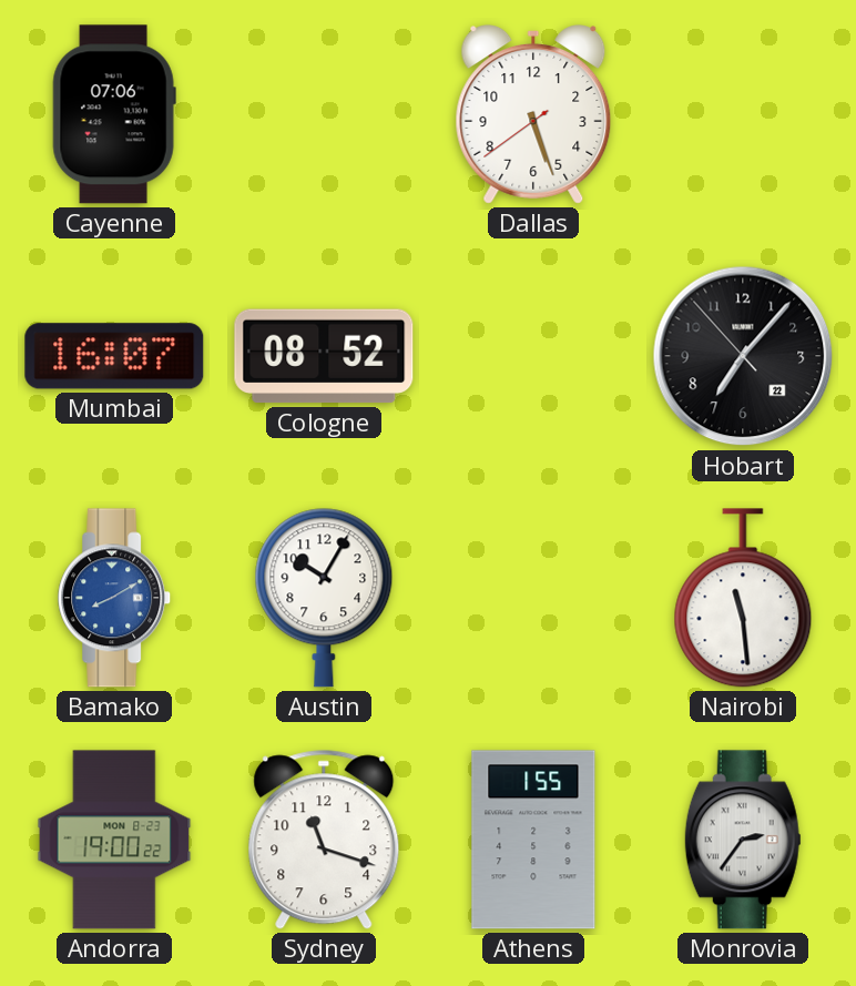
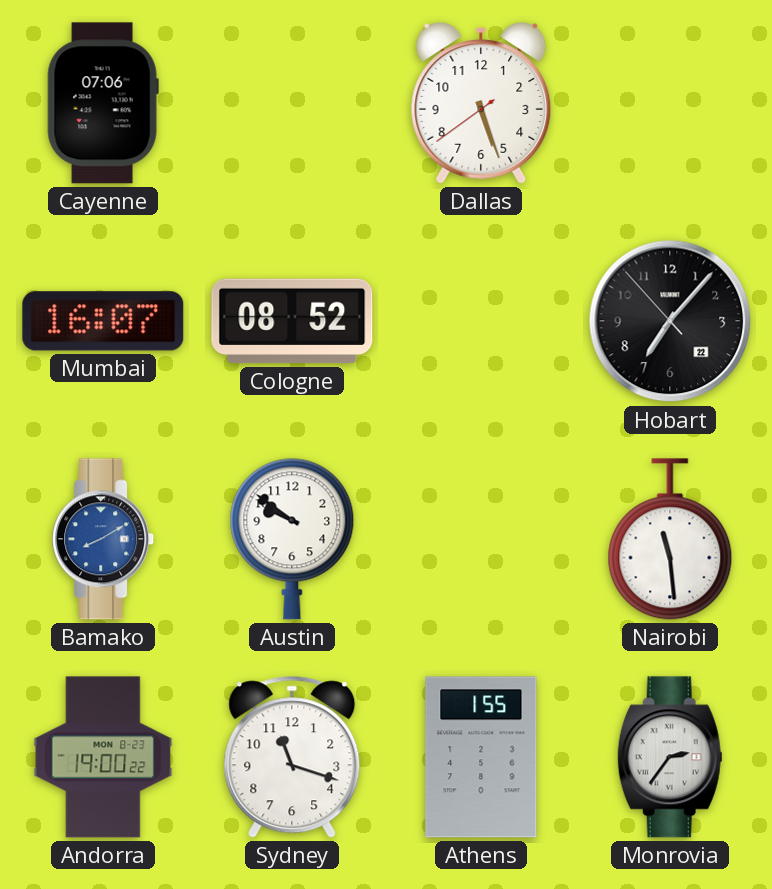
Austin: 10:05 -> 9:51
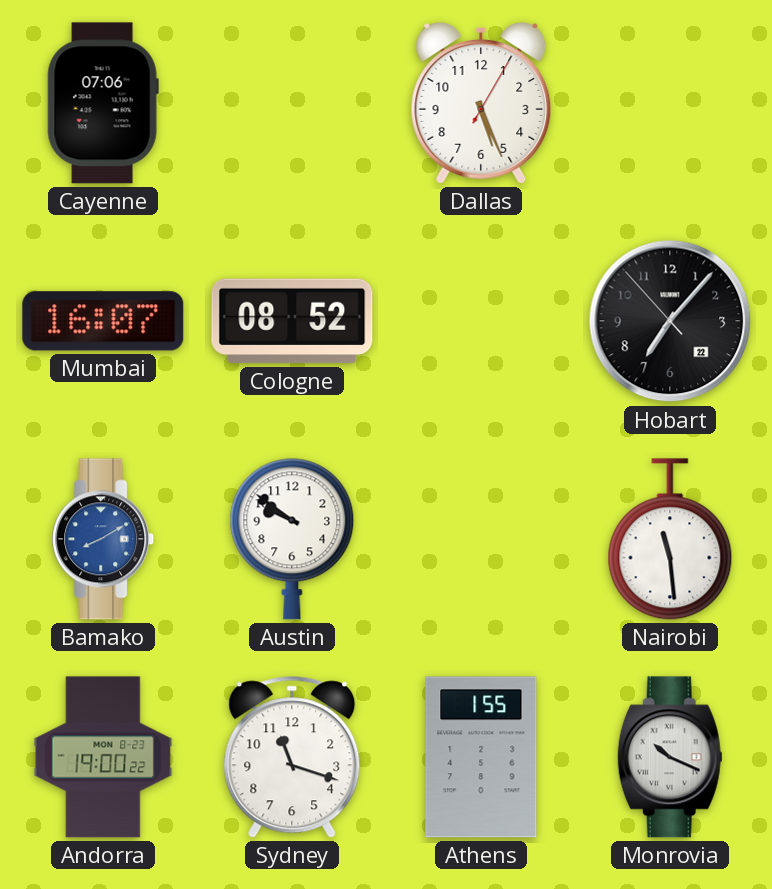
Dallas: 5:26:39 -> 5:26:05
Monrovia: 2:36 -> 10:19
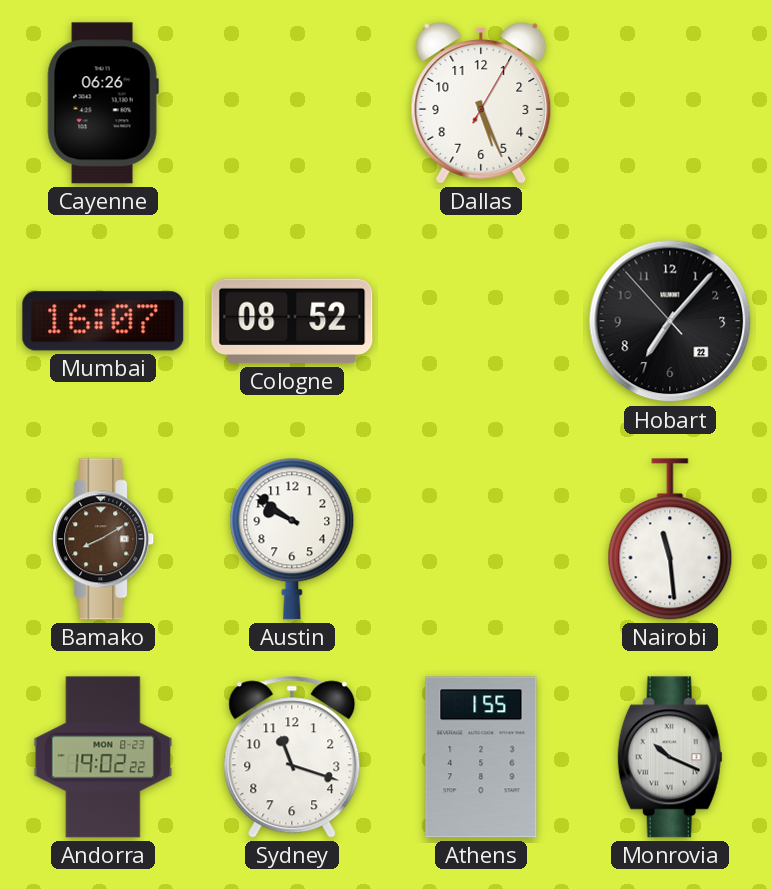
Cayenne: 07:06 -> 06:26
Bamako dial: blue -> brown
Andorra: 19:00 -> 19:02
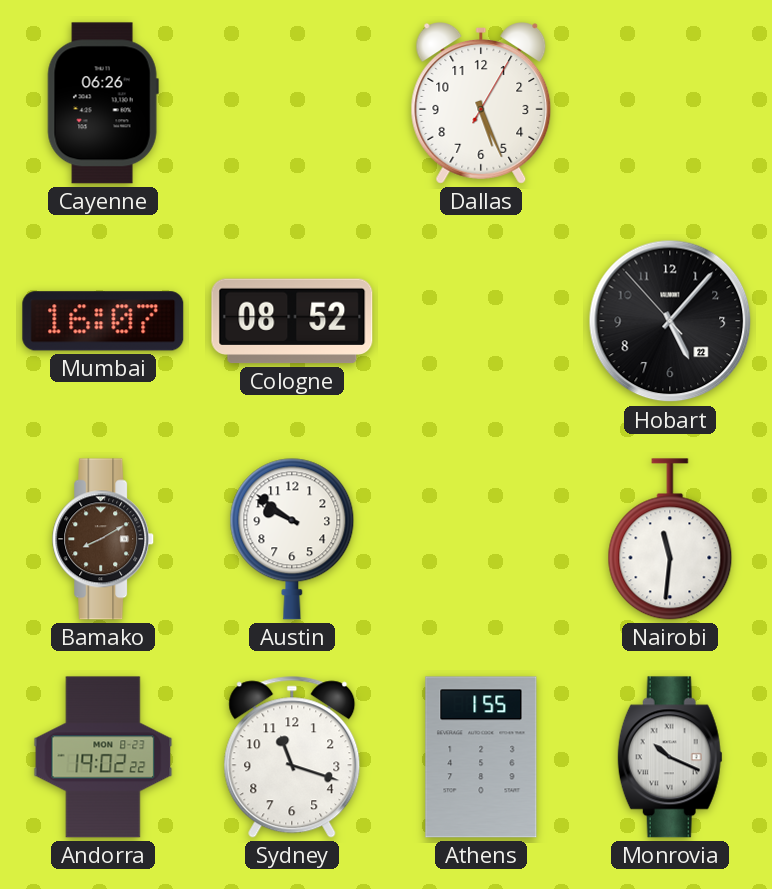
Hobart: 7:06 -> 5:06
Nairobi: 11:29 -> 11:31
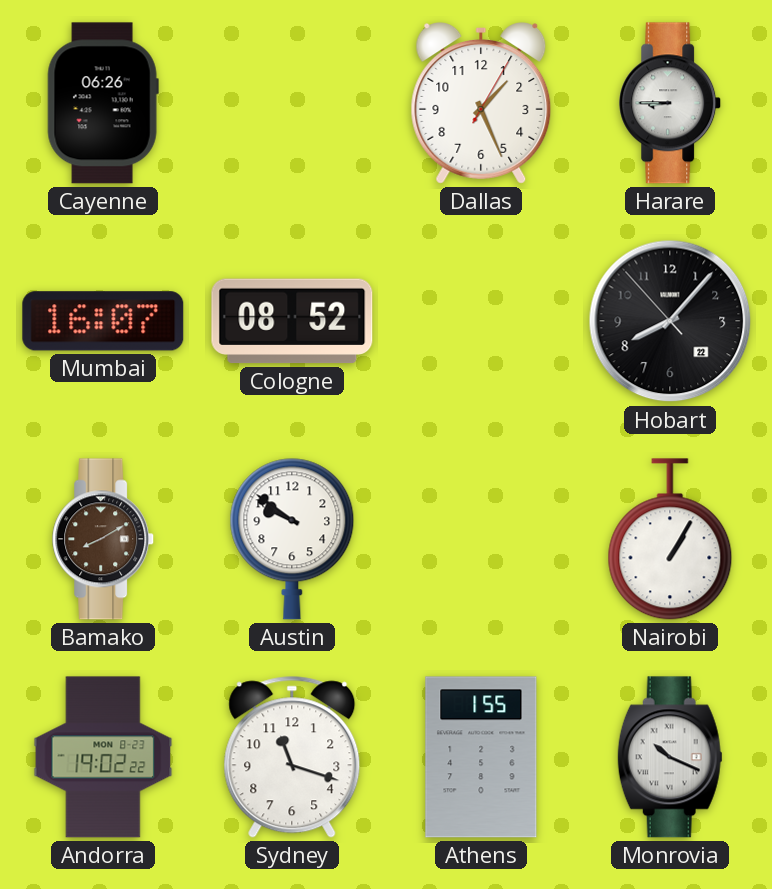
Dallas: 5:26 -> 1:26
Harare: none -> 8:45
Hobart: 5:06 -> 8:06
Nairobi: 11:31 -> 1:05
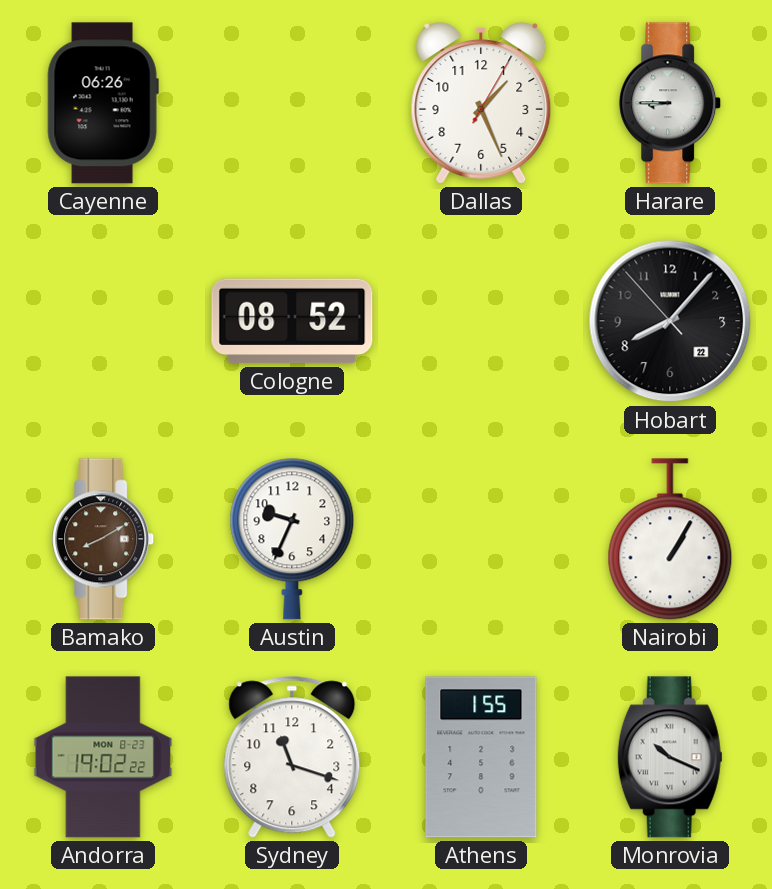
Mumbai: 16:07 -> none
Austin: 9:51 -> 9:34
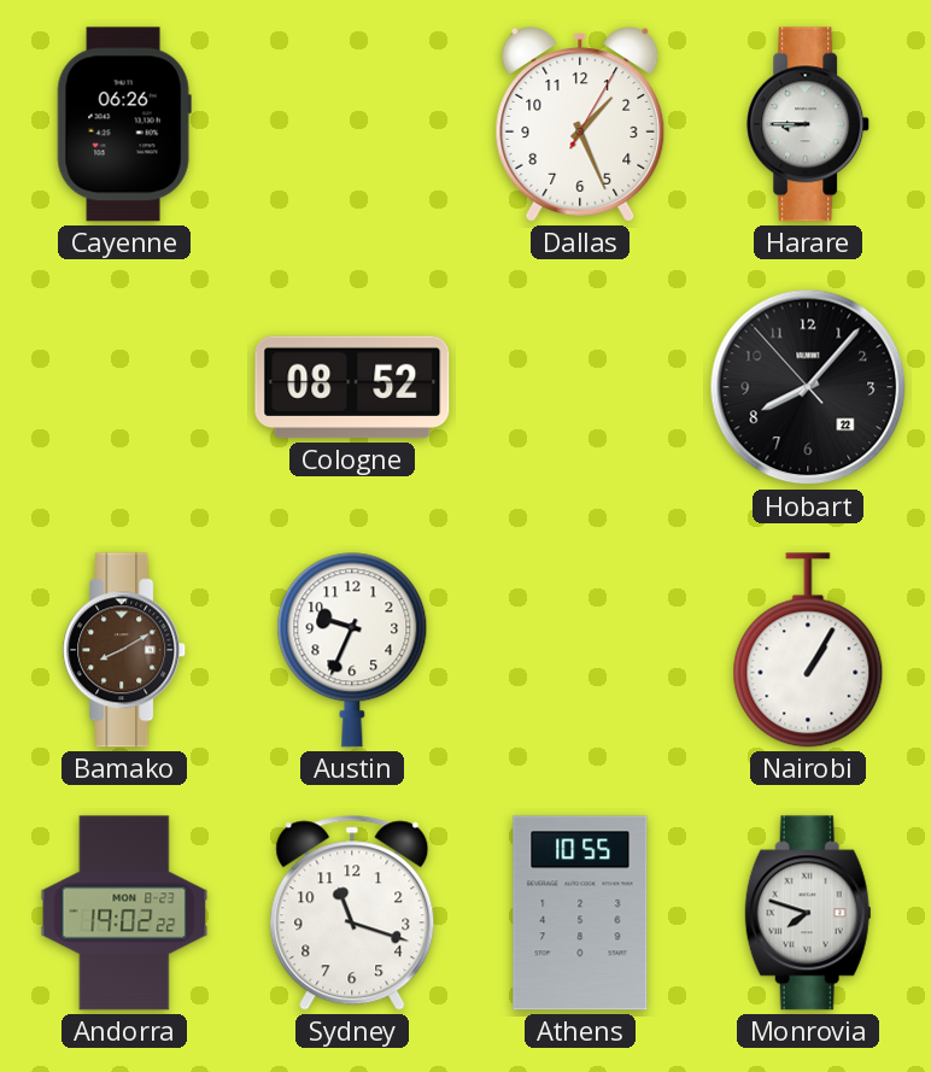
Athens: 1:55 -> 10:55
Monrovia: 10:19 -> 7:48
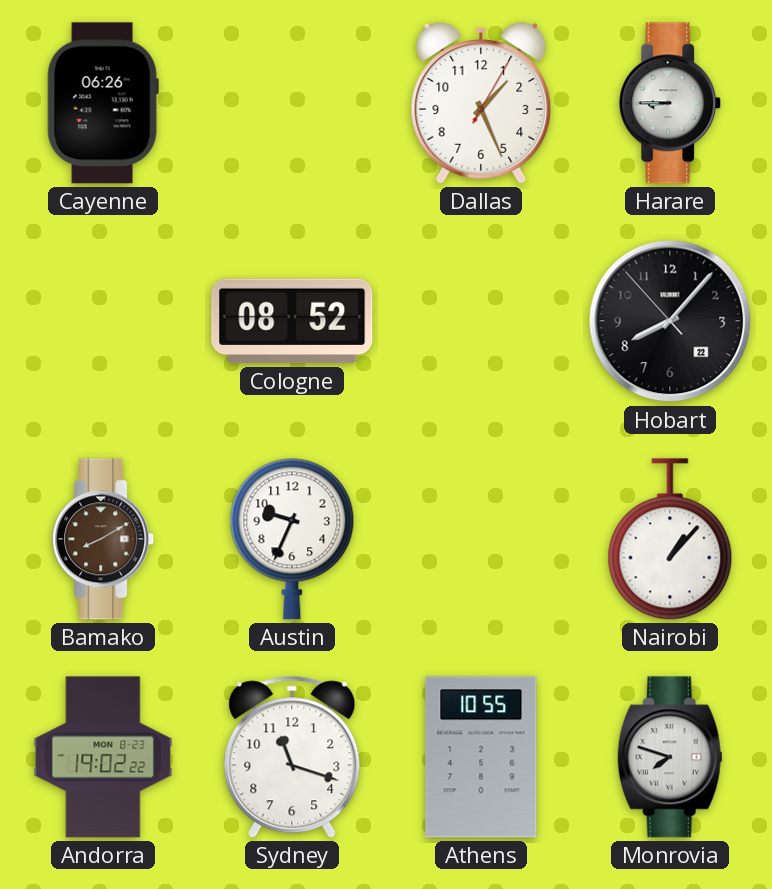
Nairobi: 1:05 -> 1:07
